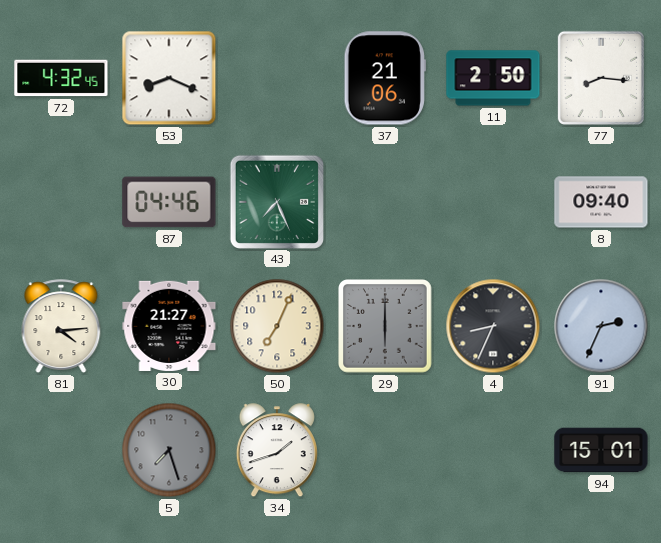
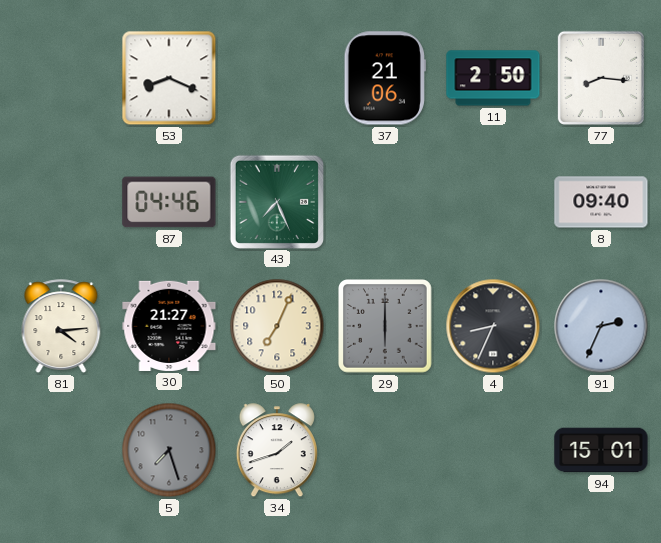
72: 4:32 -> none
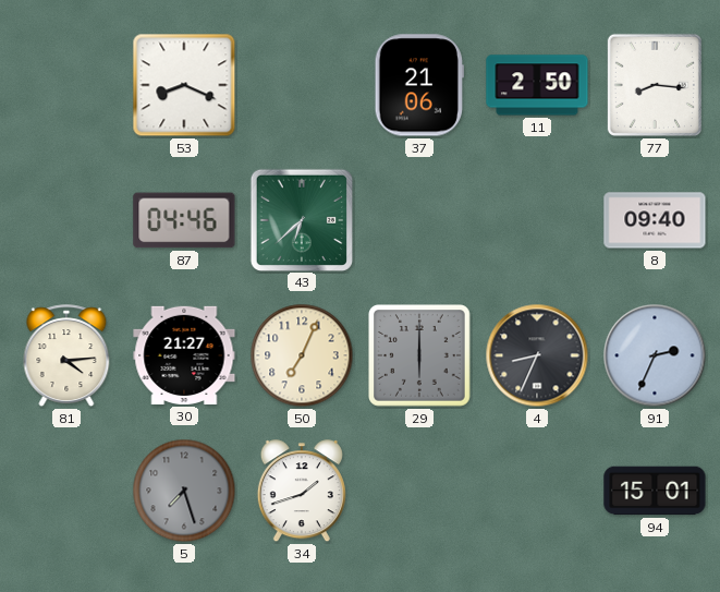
43: 7:26 -> 6:38
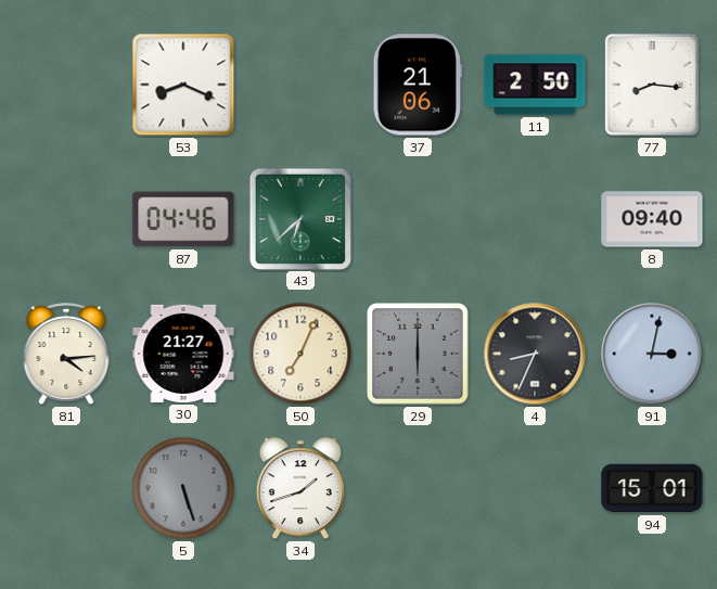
91: 2:34 -> 3:02
5: 7:27 -> 5:27
